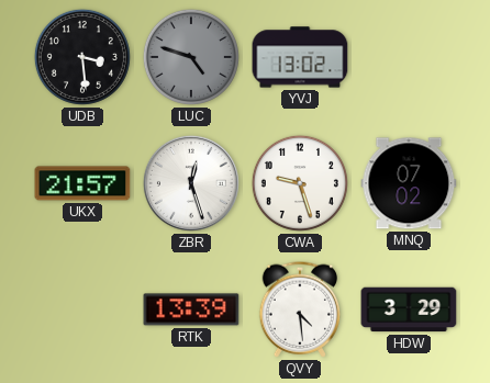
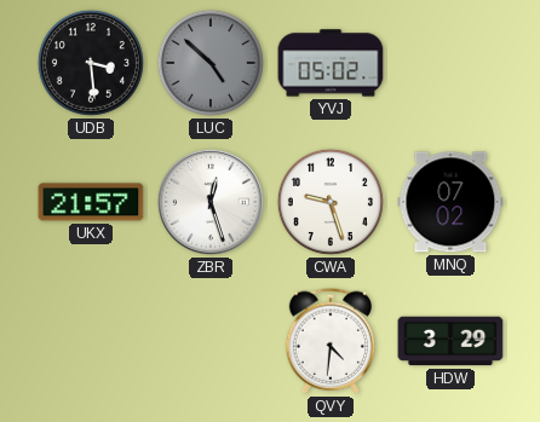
LUC: 4:48 -> 4:52
YVJ: 13:02 -> 05:02
RTK: 13:39 -> none
QVY: 4:29 -> 4:31
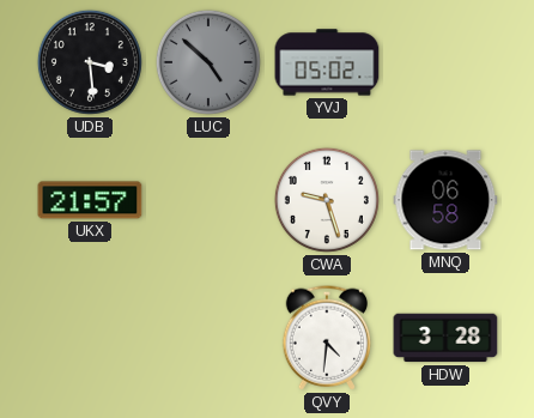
ZBR: 12:27 -> none
MNQ: 07:02 -> 06:58
HDW: 3:29 -> 3:28
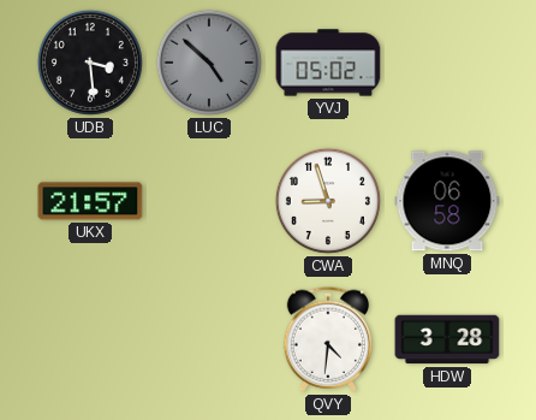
CWA: 9:27 -> 8:57
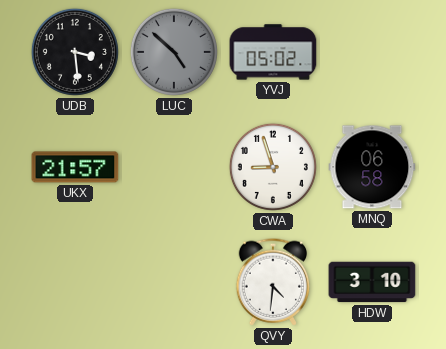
HDW: 3:28 -> 3:10
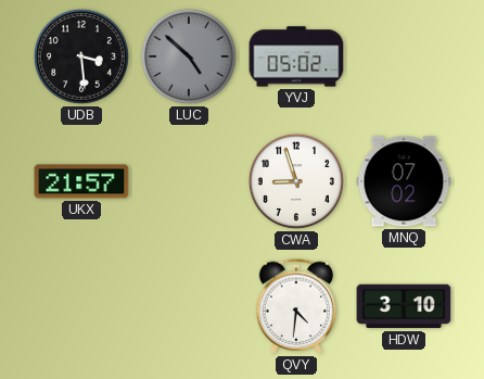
MNQ: 06:58 -> 07:02
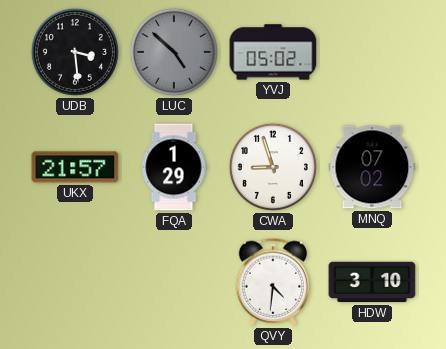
FQA: none -> 1:29
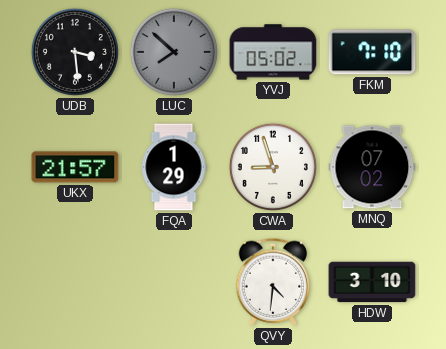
LUC: 4:52 -> 7:52
FKM: none -> 7:10
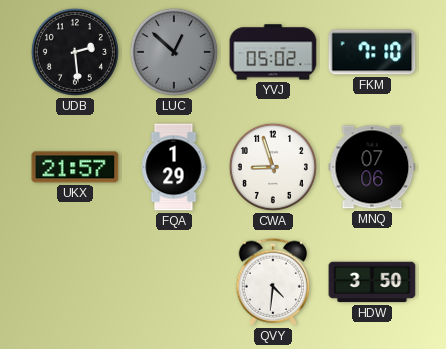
UDB: 3:29 -> 2:29
LUC: 7:52 -> 12:52
MNQ: 07:02 -> 07:06
HDW: 3:10 -> 3:50
